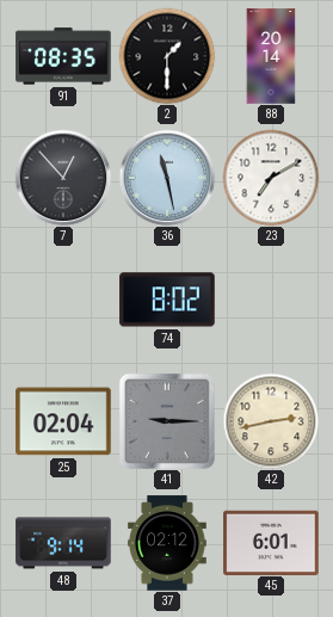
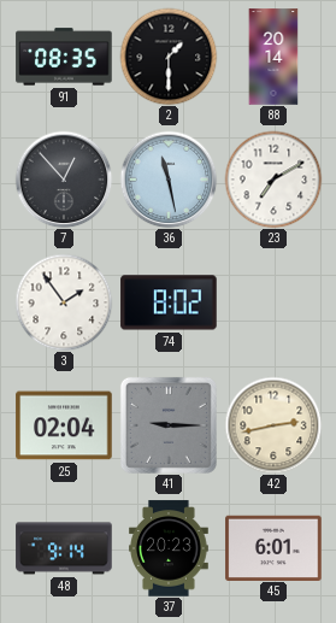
3: none -> 1:54
37: 02:12 -> 20:23
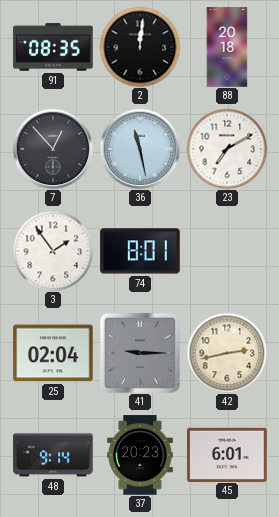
2: 1:30 -> 12:01
88: 20:14 -> 20:18
74: 8:02 -> 8:01
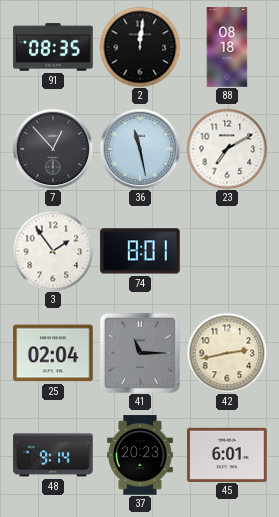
88: 20:18 -> 08:18
41: 9:15 -> 11:15
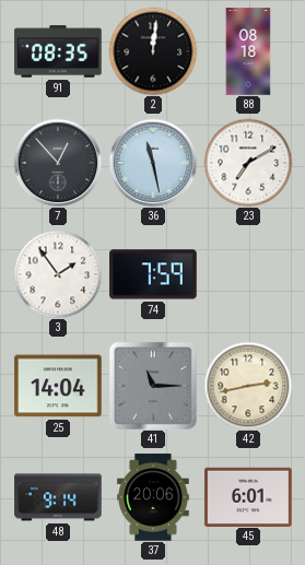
74: 8:01 -> 7:59
25: 02:04 -> 14:04
37: 20:23 -> 20:06
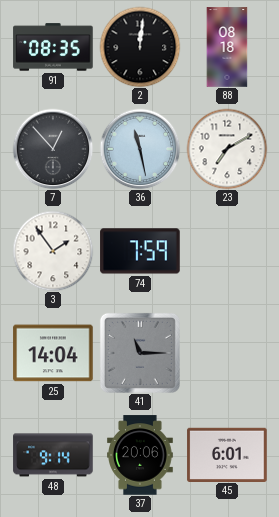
42: 2:43 -> none
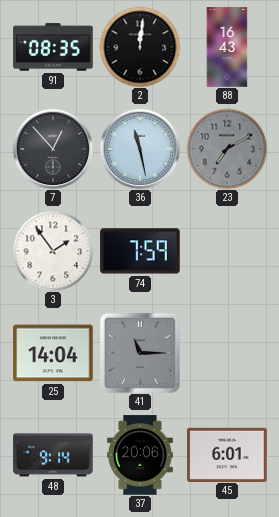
88: 08:18 -> 16:43
23 dial: white -> grey
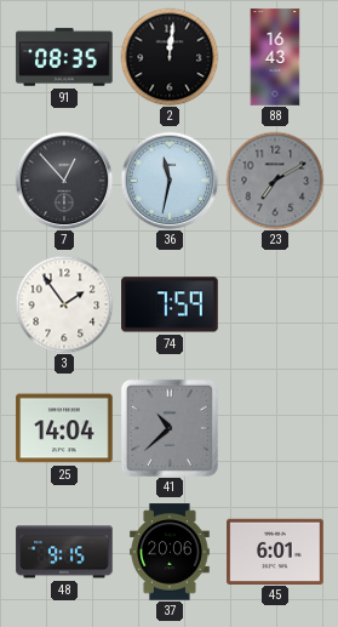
36: 11:28 -> 11:32
41: 11:15 -> 10:38
48: 9:14 -> 9:15
